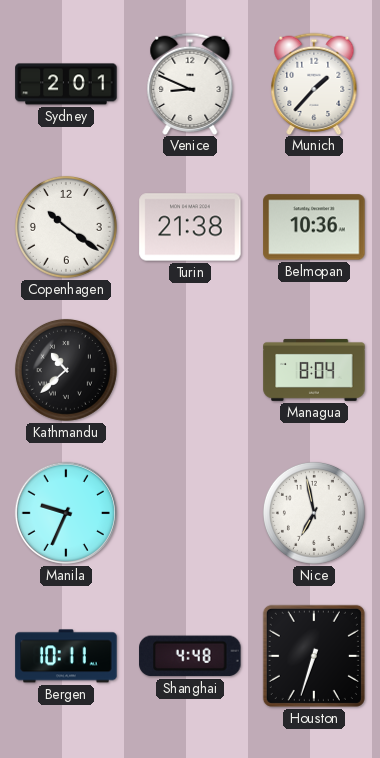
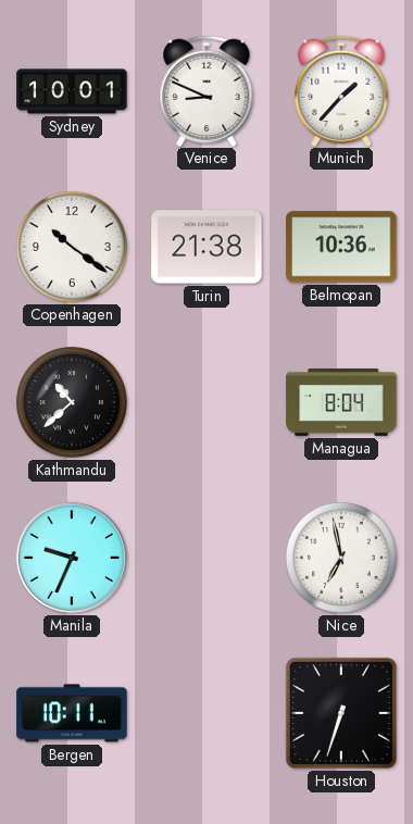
Sydney: 2:01 -> 10:01
Shanghai: 4:48 -> none
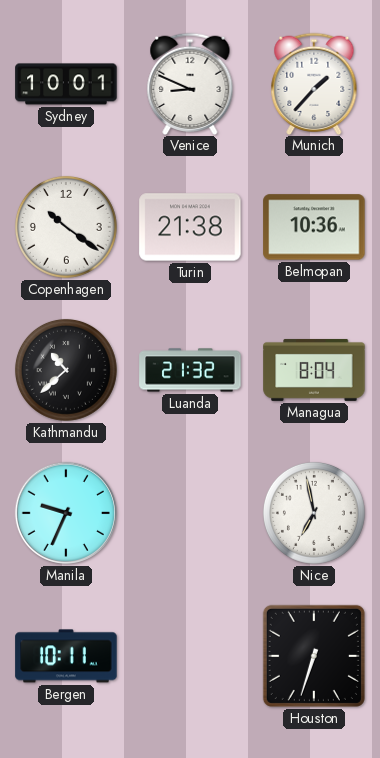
Luanda: none -> 21:32
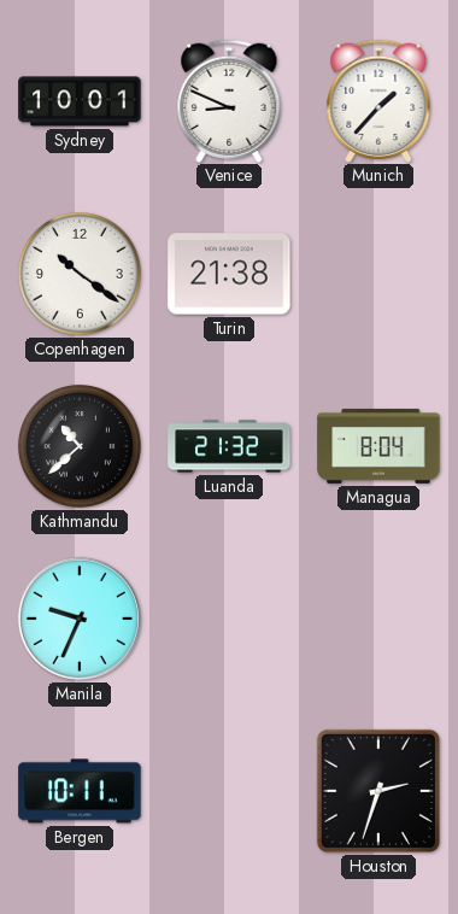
Belmopan: 10:36 -> none
Nice: 6:58 -> none
Houston: 6:33 -> 2:33
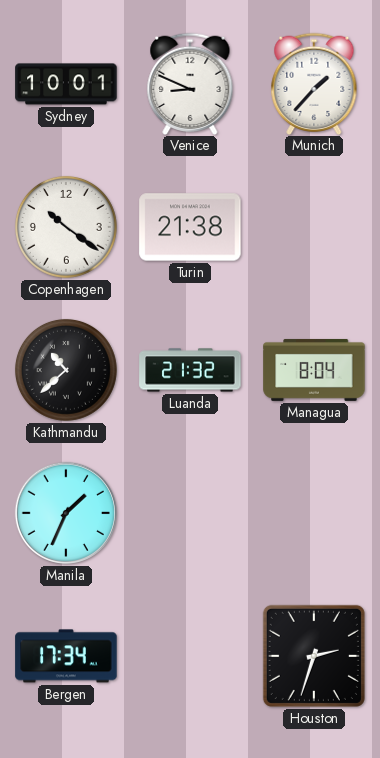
Manila: 9:34 -> 1:34
Bergen: 10:11 -> 17:34
